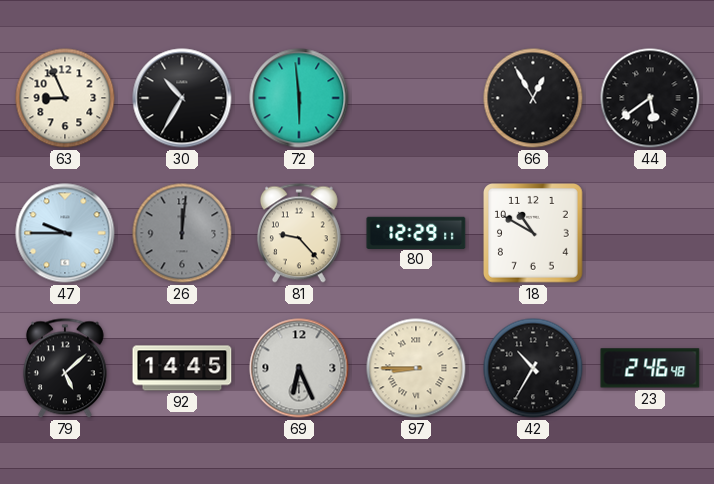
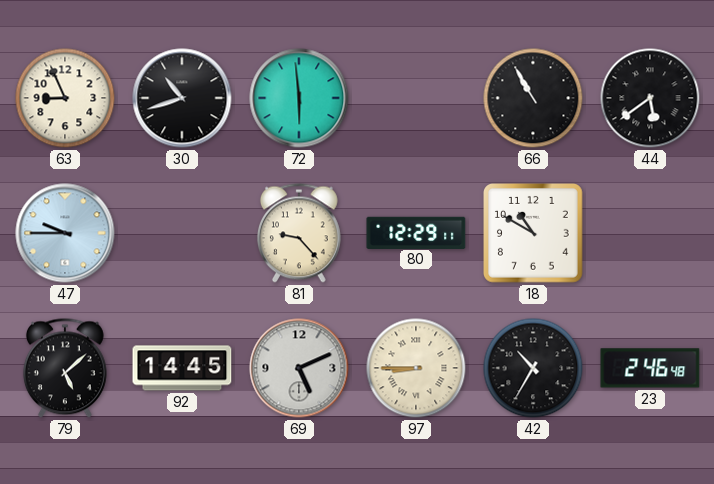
30: 10:35 -> 10:42
66: 12:55 -> 10:55
26: 12:01 -> none
69: 6:26 -> 5:11
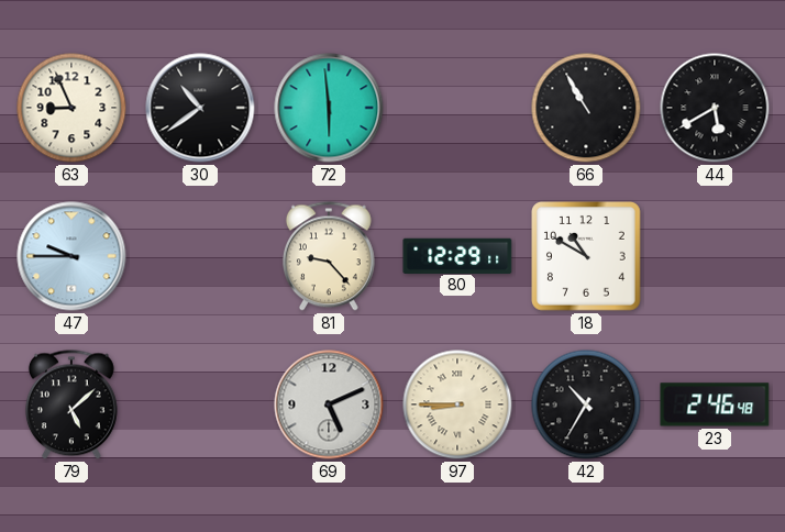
30: 10:42 -> 10:39
44: 5:39 -> 5:40
92: 14:45 -> none
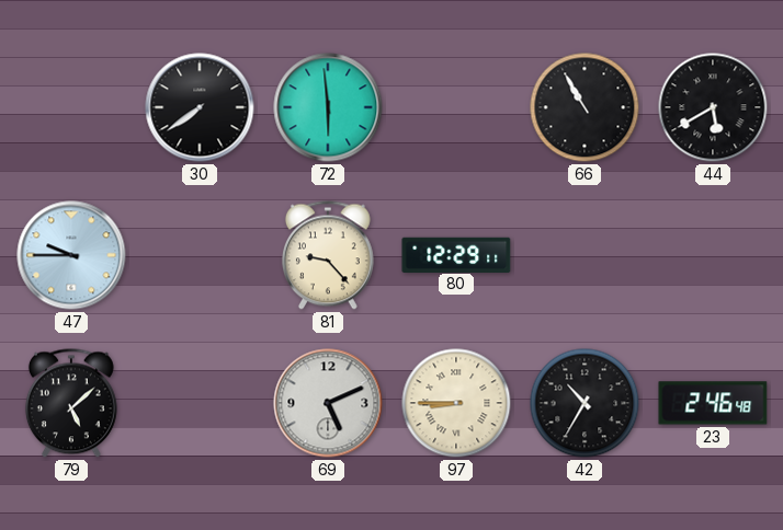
63: 8:56 -> none
30: 10:39 -> 7:39
18: 10:50 -> none
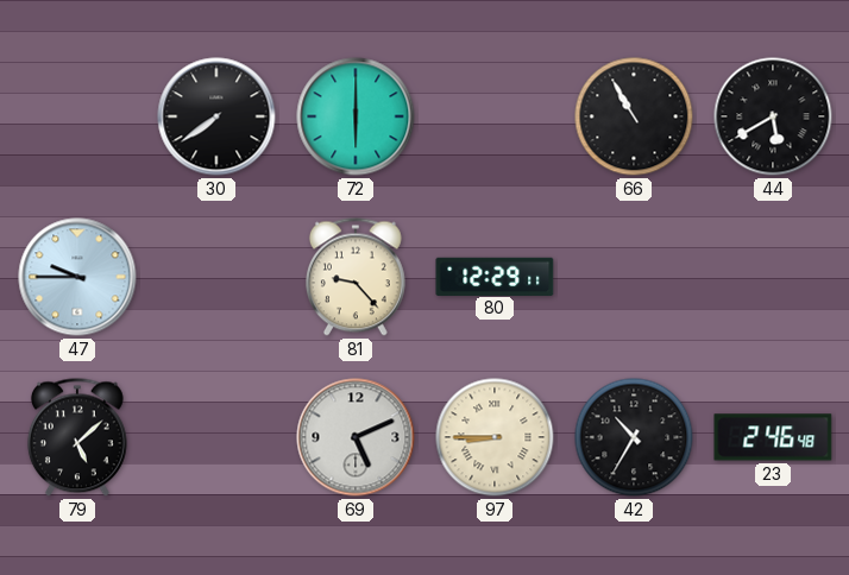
72: 5:59 -> 6:00
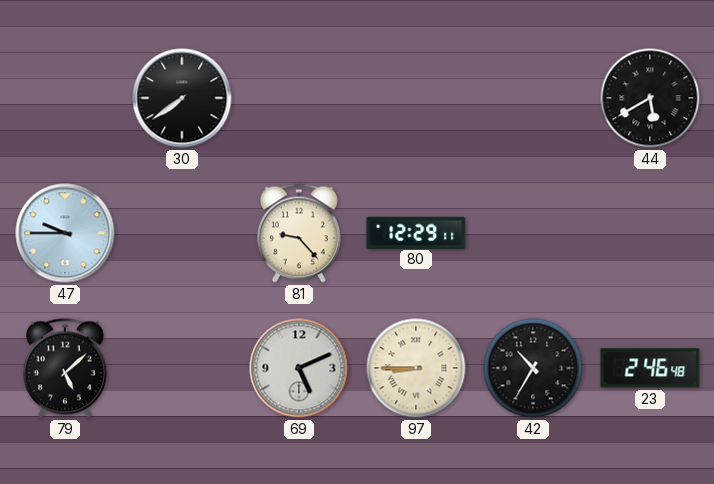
72: 6:00 -> none
66: 10:55 -> none
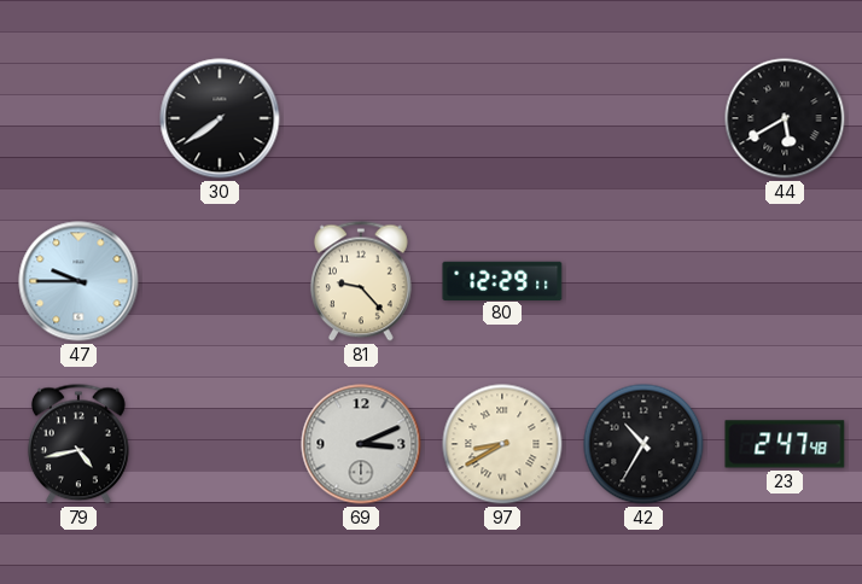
79: 5:08 -> 4:43
69: 5:11 -> 3:11
97: 8:45 -> 8:40
23: 2:46 -> 2:47
